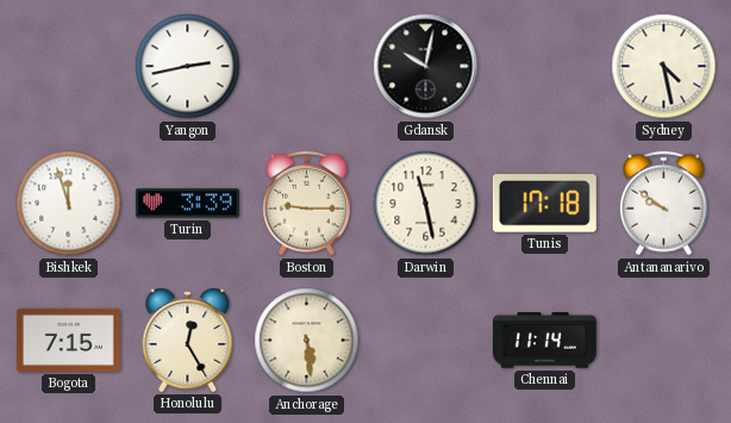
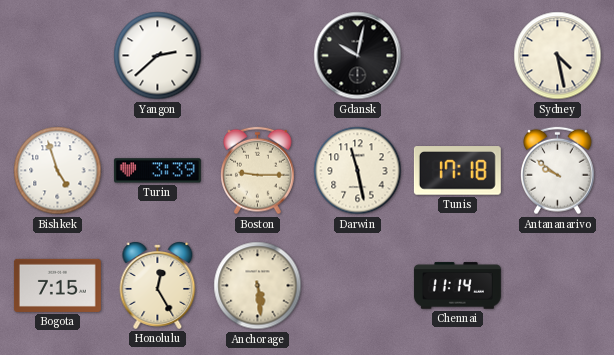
Yangon: 2:43 -> 2:38
Bishkek: 11:57 -> 4:57
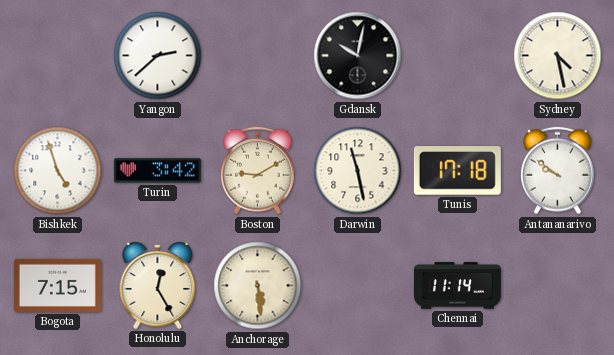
Turin: 3:39 -> 3:42
Boston: 9:15 -> 9:10
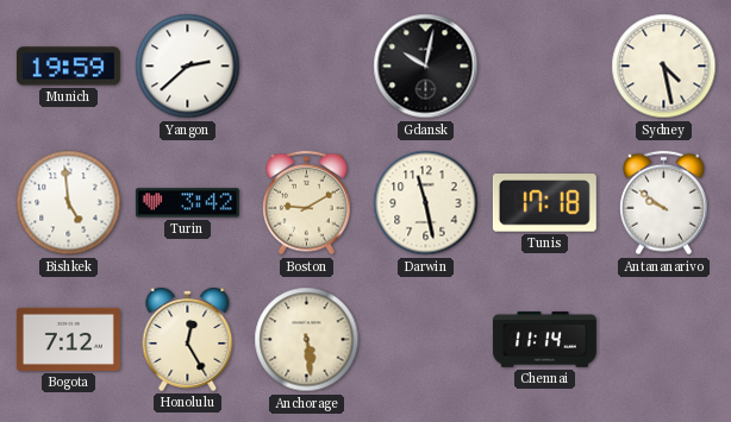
Munich: none -> 19:59
Bishkek: 4:57 -> 4:59
Bogota: 7:15 -> 7:12
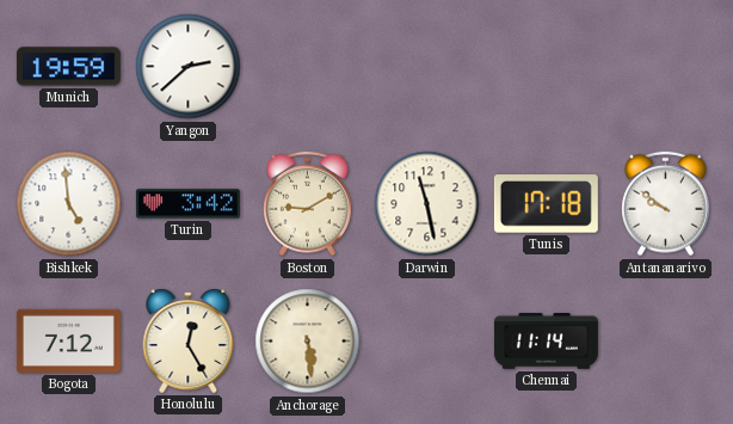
Gdansk: 10:02 -> none
Sydney: 4:28 -> none
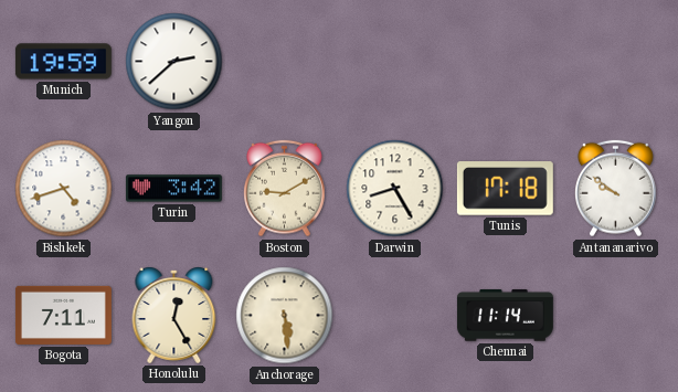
Bishkek: 4:59 -> 4:42
Darwin: 11:28 -> 8:25
Bogota: 7:12 -> 7:11
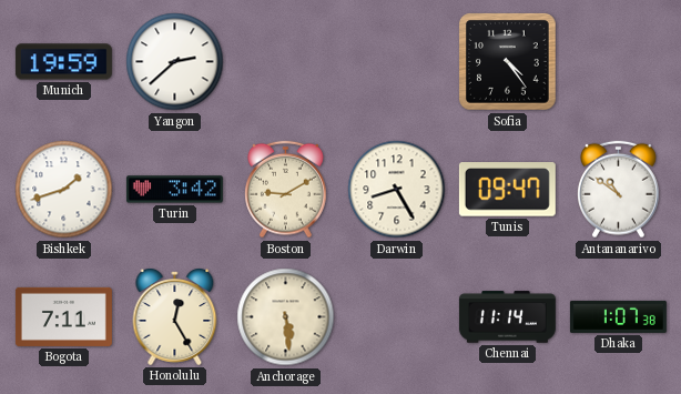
Sofia: none -> 4:24
Bishkek: 4:42 -> 1:42
Tunis: 17:18 -> 09:47
Antananarivo: 9:51 -> 10:51
Dhaka: none -> 1:07
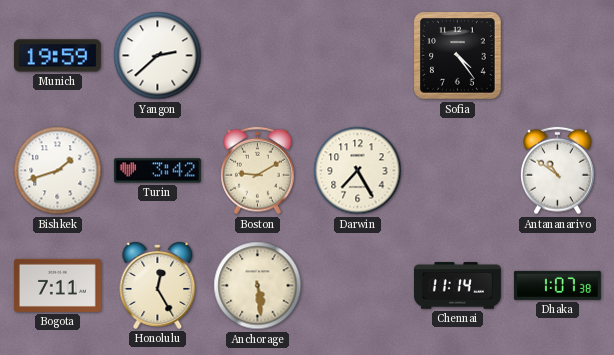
Darwin: 8:25 -> 7:25
Tunis: 09:47 -> none
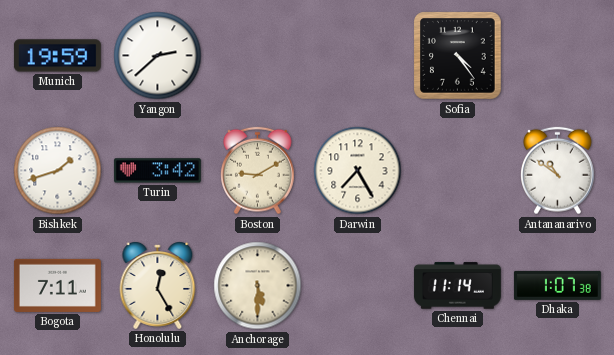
Anchorage: 5:29 -> 5:30
